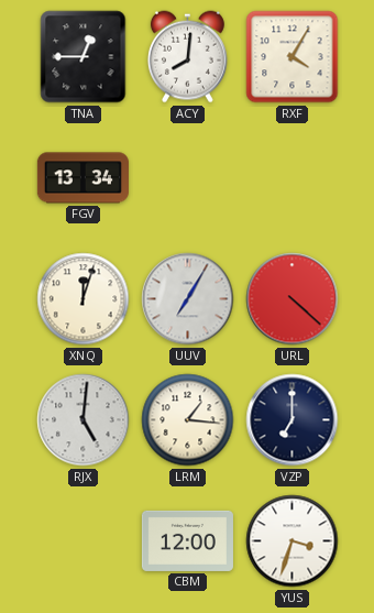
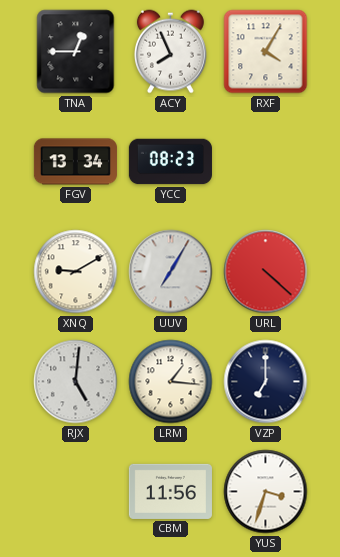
ACY: 8:01 -> 7:56
YCC: none -> 08:23
XNQ: 12:03 -> 9:10
CBM: 12:00 -> 11:56
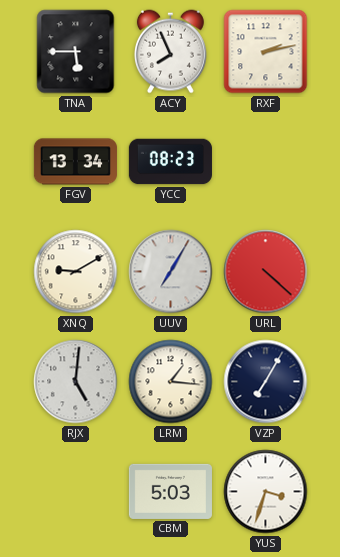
TNA: 12:45 -> 5:45
RXF: 4:05 -> 2:13
VZP: 7:00 -> 7:05
CBM: 11:56 -> 5:03
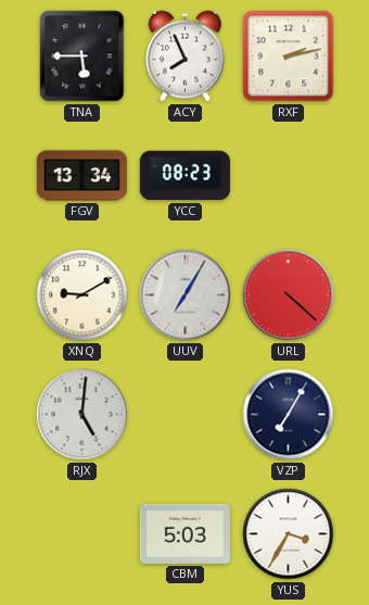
LRM: 1:16 -> none
YUS: 3:33 -> 3:35
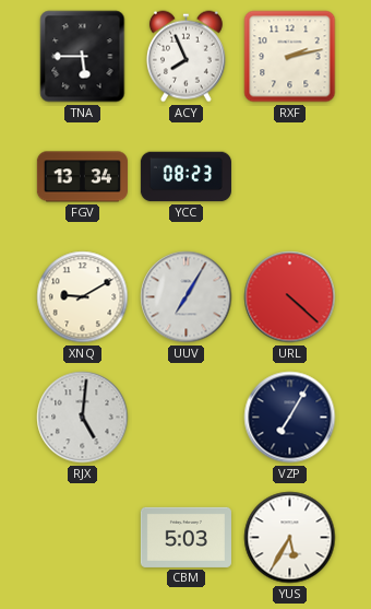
YUS: 3:35 -> 5:35
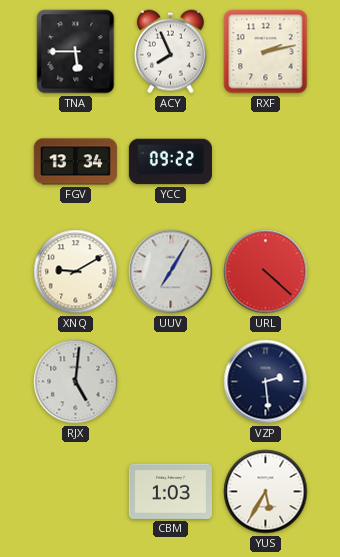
YCC: 08:23 -> 09:22
VZP: 7:05 -> 2:29
CBM: 5:03 -> 1:03
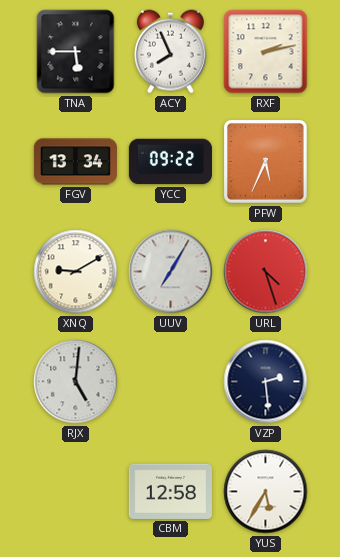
PFW: none -> 5:34
URL: 4:22 -> 4:27
CBM: 1:03 -> 12:58
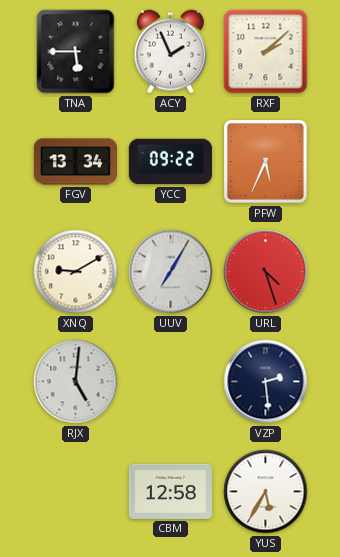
ACY: 7:56 -> 1:56
RXF: 2:13 -> 2:08
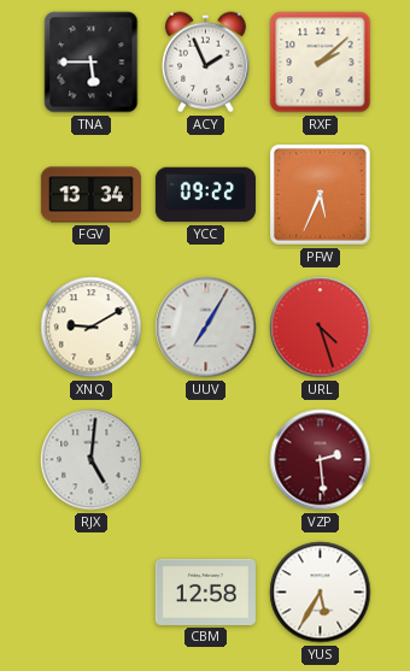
VZP dial: navy -> burgundy
